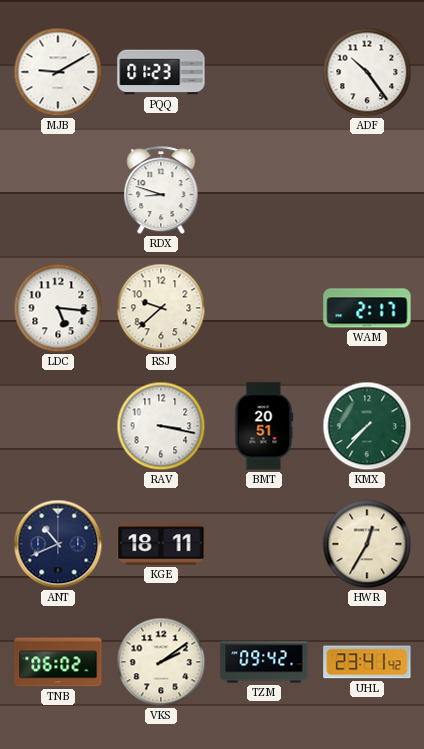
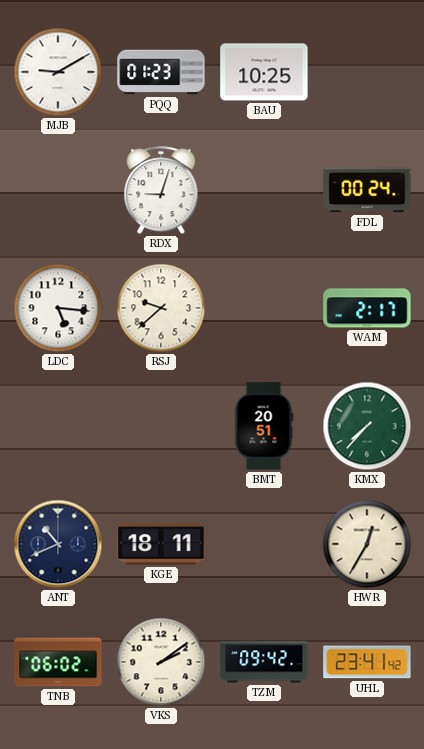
BAU: none -> 10:25
ADF: 10:24 -> none
RDX: 8:48 -> 9:03
FDL: none -> 00:24
RAV: 3:17 -> none
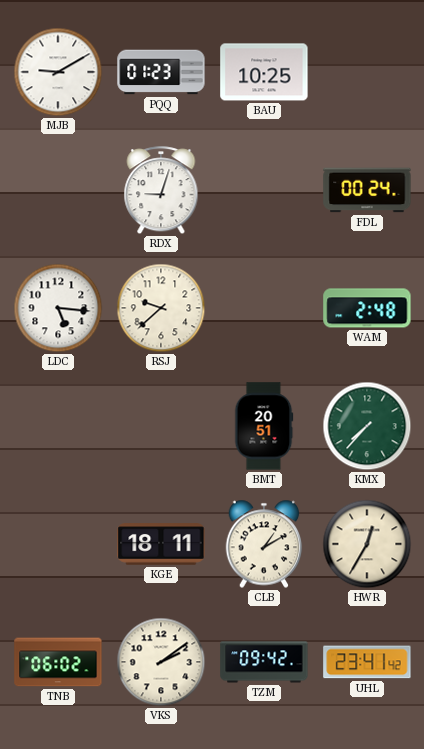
WAM: 2:17 -> 2:48
ANT: 10:41 -> none
CLB: none -> 1:10
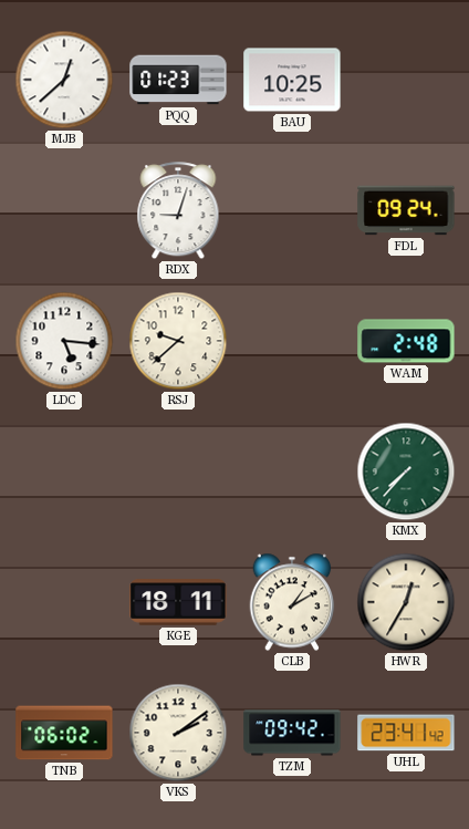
MJB: 9:10 -> 12:38
FDL: 00:24 -> 09:24
BMT: 20:51 -> none
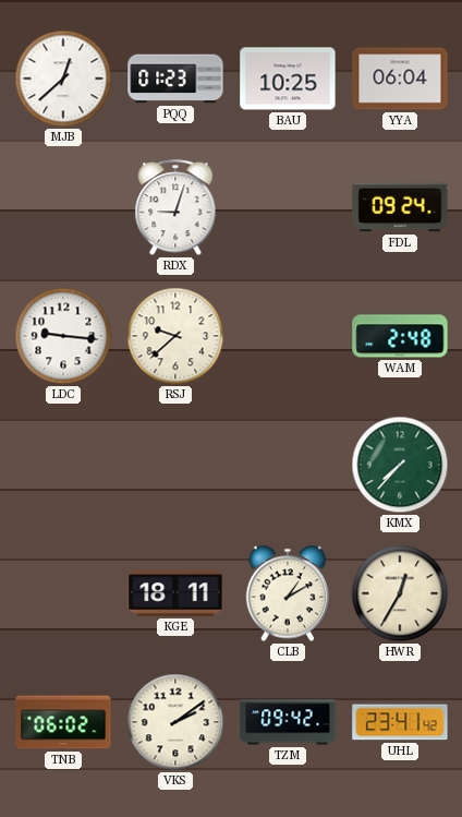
YYA: none -> 06:04
LDC: 5:16 -> 9:16
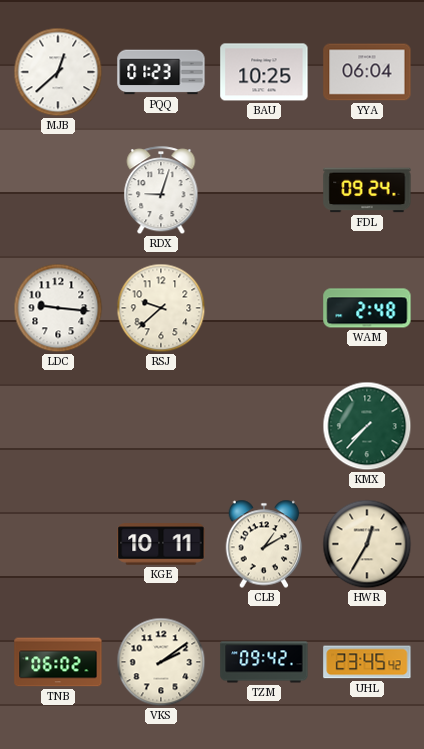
KGE: 18:11 -> 10:11
UHL: 23:41 -> 23:45
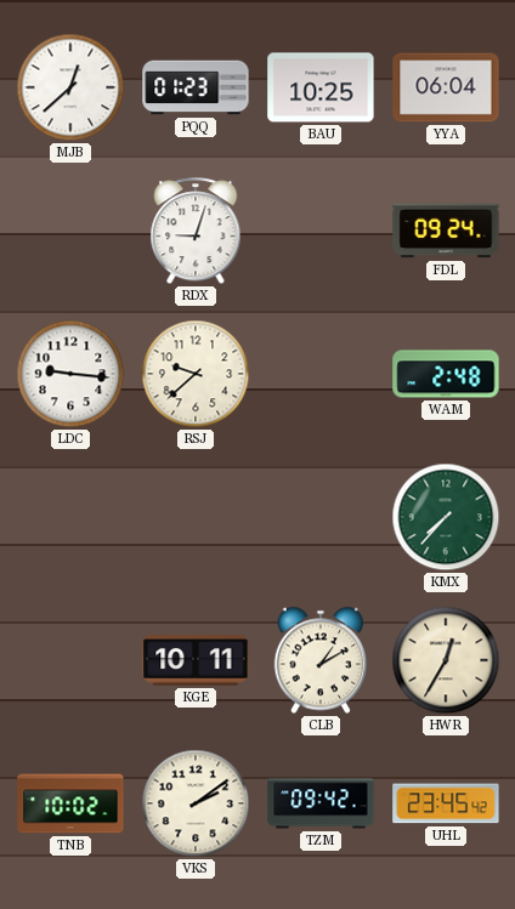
TNB: 06:02 -> 10:02
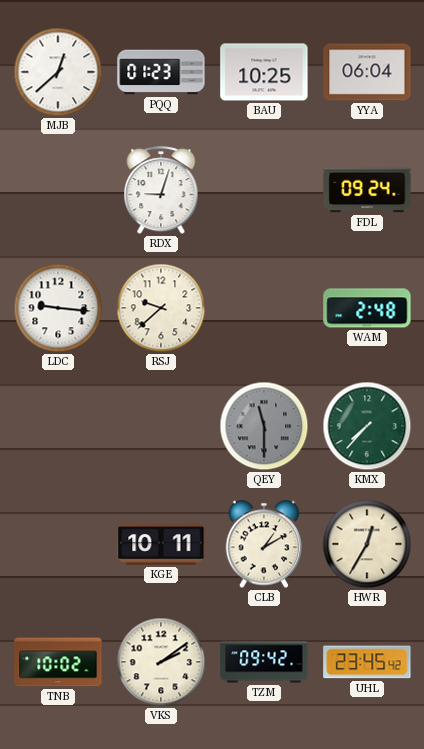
QEY: none -> 11:30
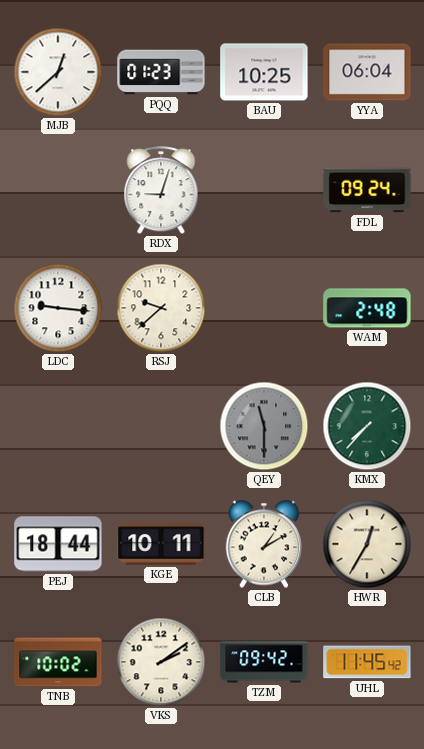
PEJ: none -> 18:44
UHL: 23:45 -> 11:45
